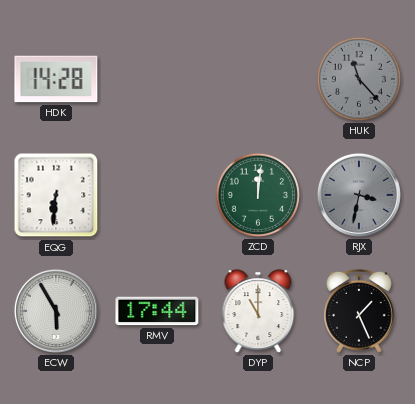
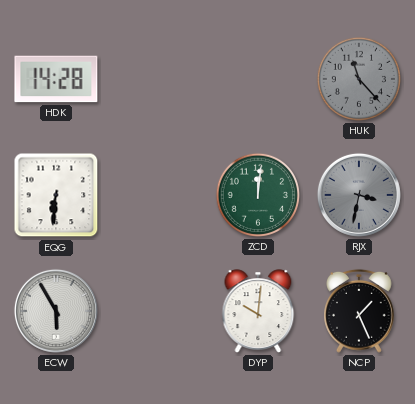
RMV: 17:44 -> none
DYP: 11:00 -> 10:01
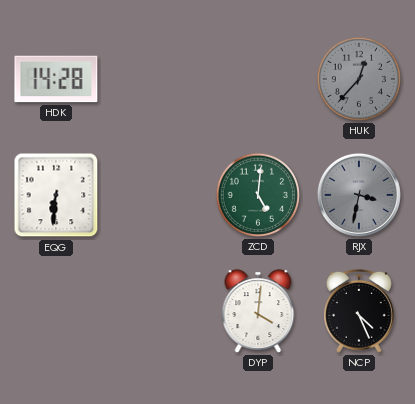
HUK: 11:23 -> 12:37
ZCD: 12:01 -> 5:01
ECW: 5:55 -> none
DYP: 10:01 -> 4:01
NCP: 1:26 -> 4:26
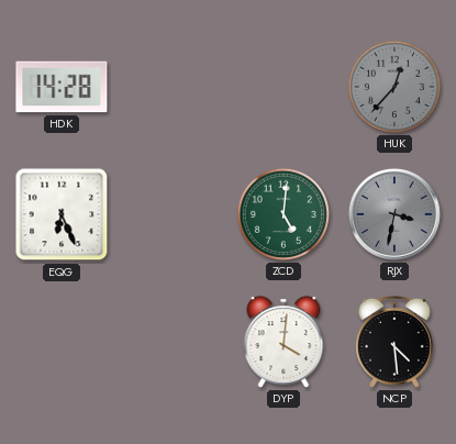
EQG: 6:31 -> 6:26
NCP: 4:26 -> 4:29
